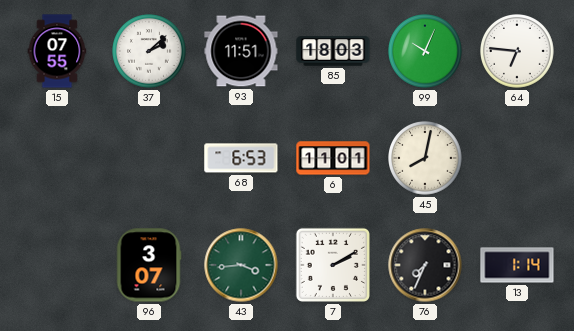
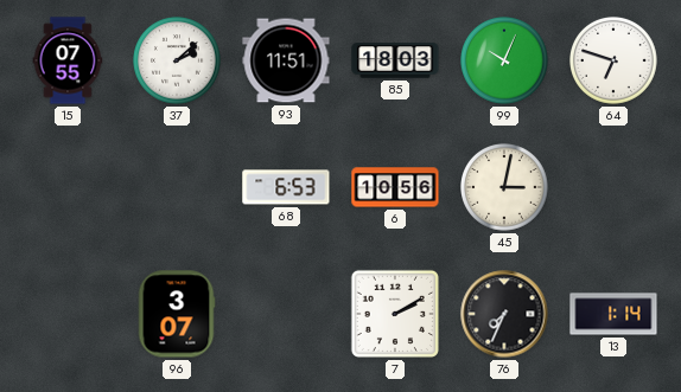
64: 6:46 -> 6:48
6: 11:01 -> 10:56
45: 8:02 -> 3:02
43: 3:44 -> none
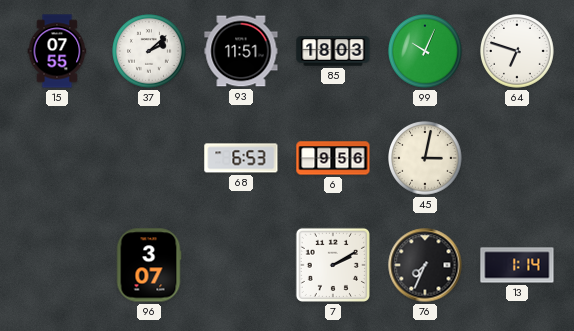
6: 10:56 -> 9:56
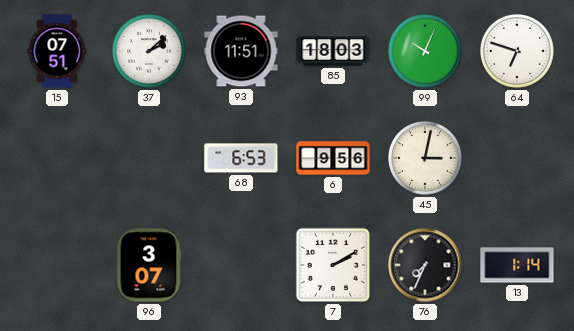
15: 07:55 -> 07:51
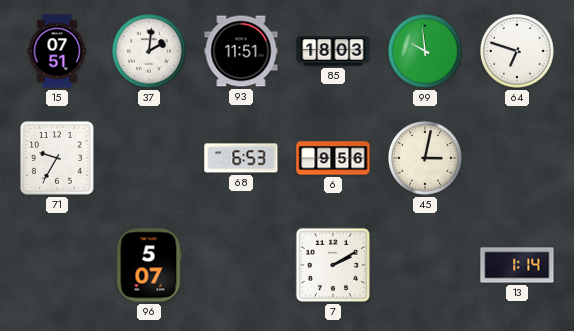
37: 2:08 -> 2:01
99: 10:04 -> 9:59
71: none -> 9:35
96: 3:07 -> 5:07
76: 7:34 -> none
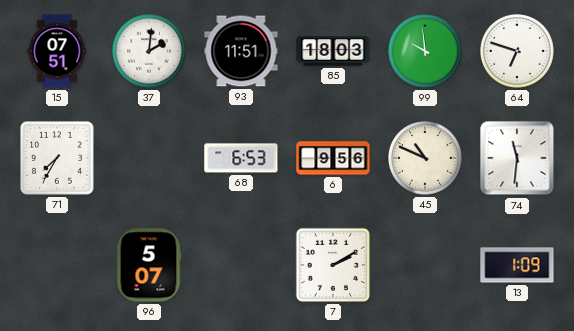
71: 9:35 -> 7:35
45: 3:02 -> 10:49
74: none -> 11:31
13: 1:14 -> 1:09
